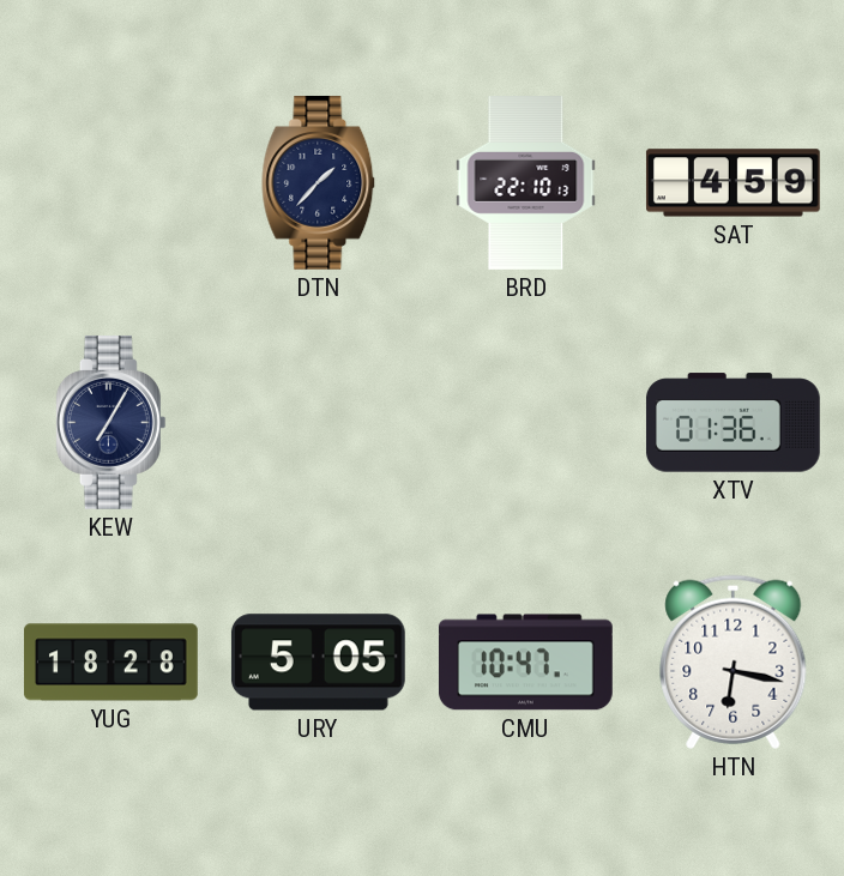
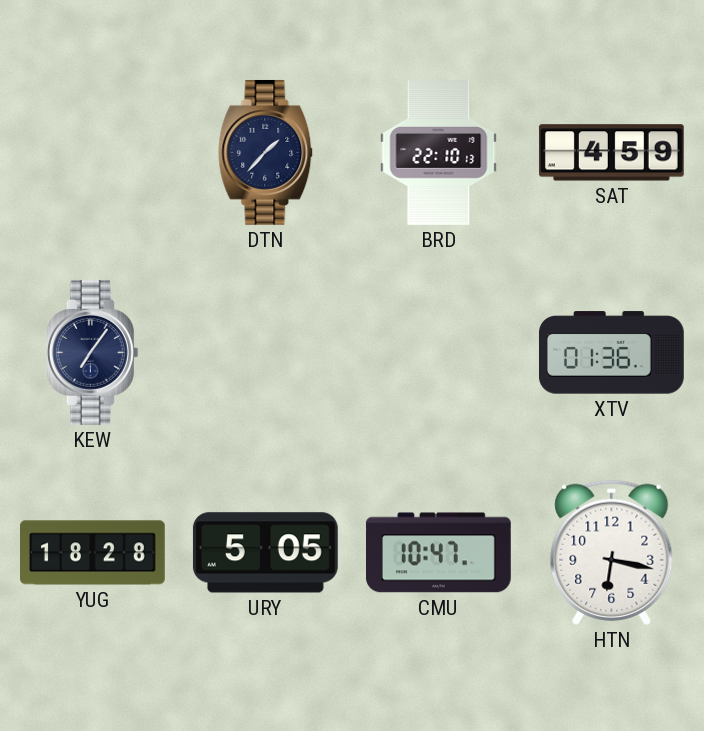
KEW: 7:05 -> 7:06
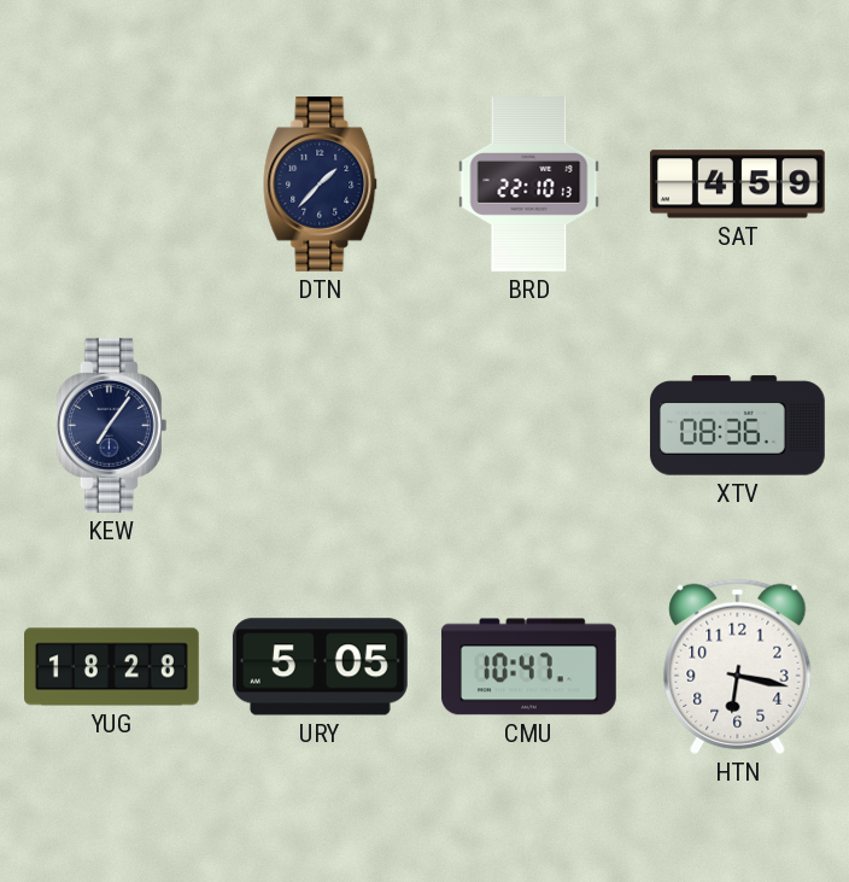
XTV: 01:36 -> 08:36
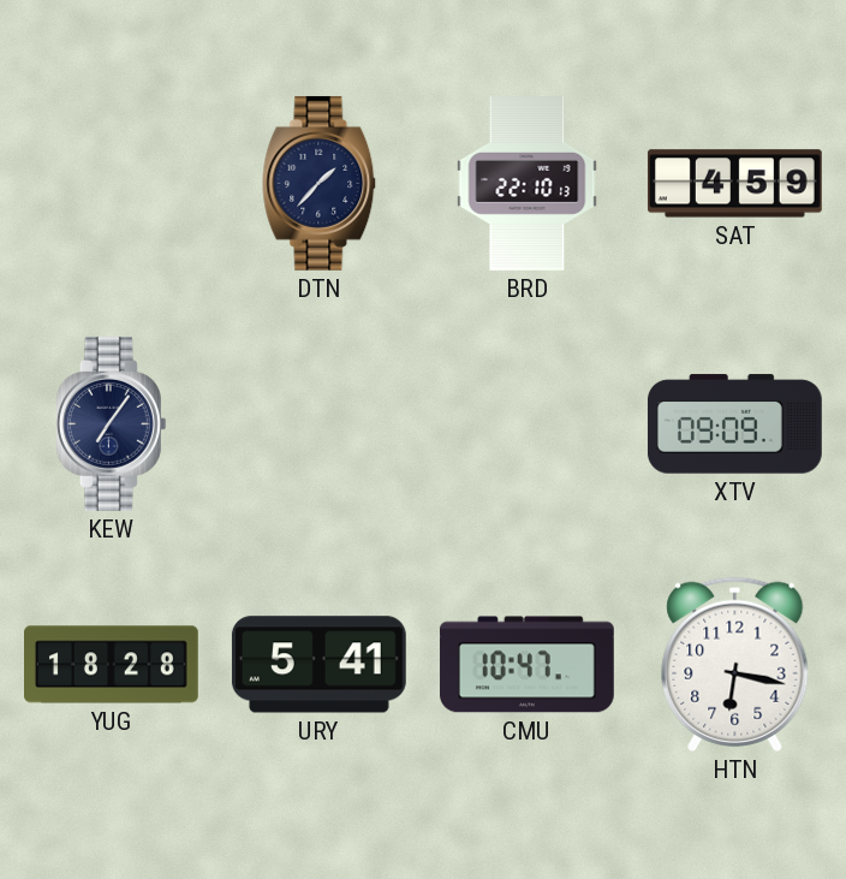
XTV: 08:36 -> 09:09
URY: 5:05 -> 5:41
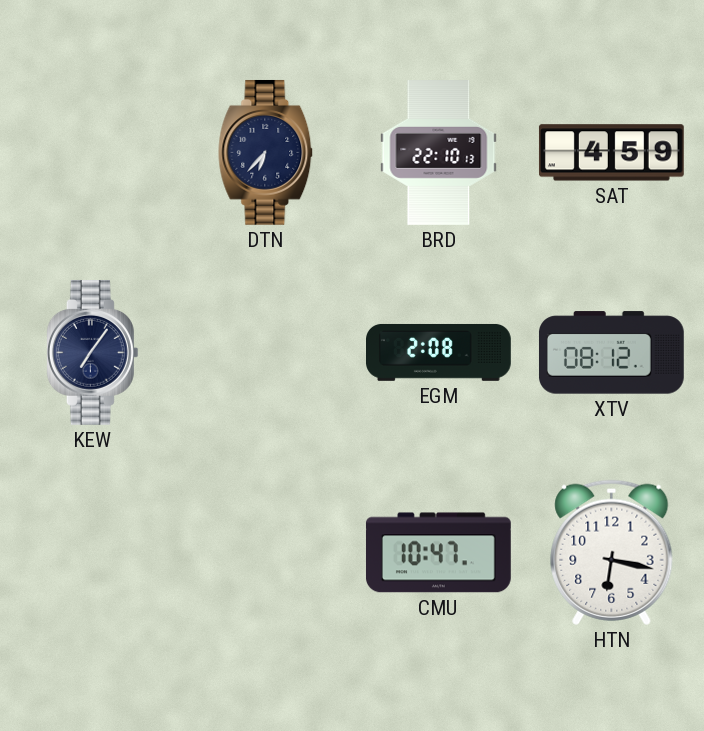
DTN: 1:37 -> 6:37
EGM: none -> 2:08
XTV: 09:09 -> 08:12
YUG: 18:28 -> none
URY: 5:41 -> none
